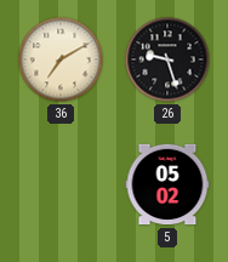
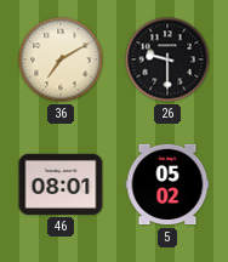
26: 9:27 -> 9:30
46: none -> 08:01
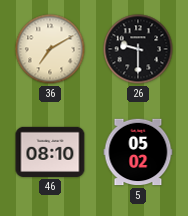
46: 08:01 -> 08:10
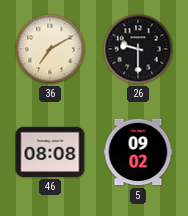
46: 08:10 -> 08:08
5: 05:02 -> 09:02
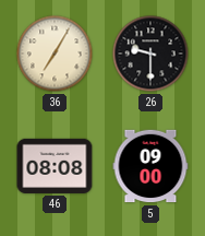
36: 7:10 -> 7:05
5: 09:02 -> 09:00
